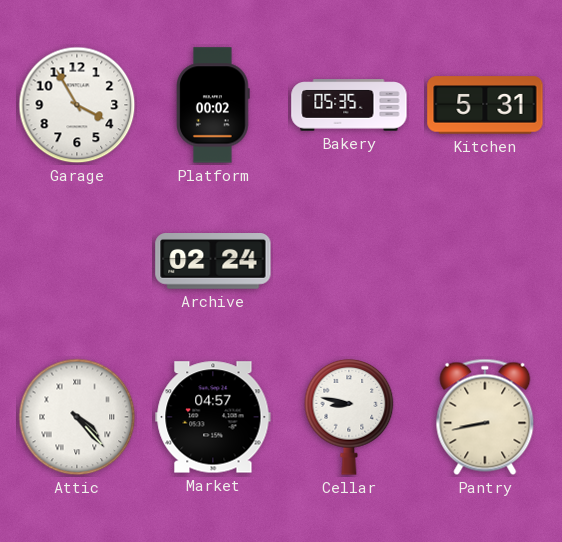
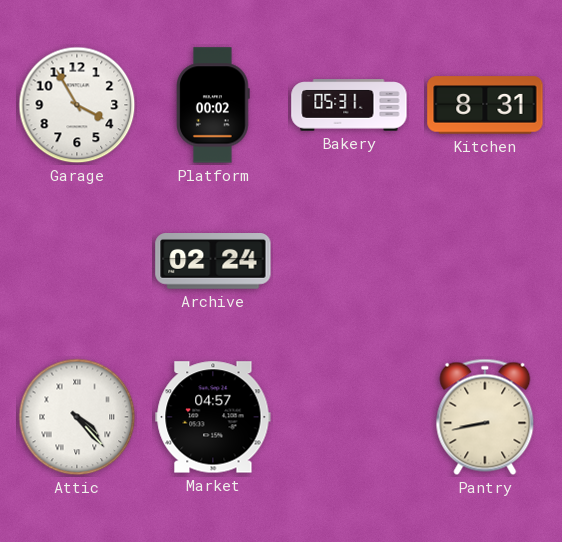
Bakery: 05:35 -> 05:31
Kitchen: 5:31 -> 8:31
Cellar: 8:47 -> none
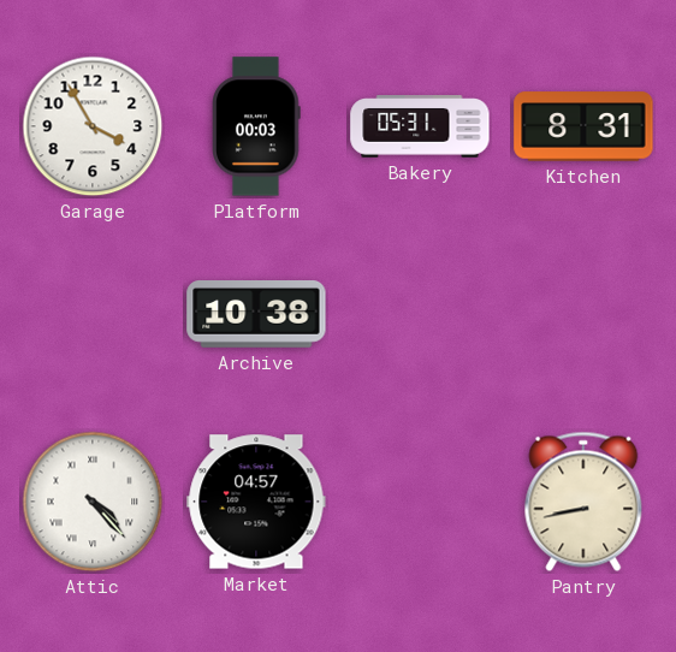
Platform: 00:02 -> 00:03
Archive: 02:24 -> 10:38
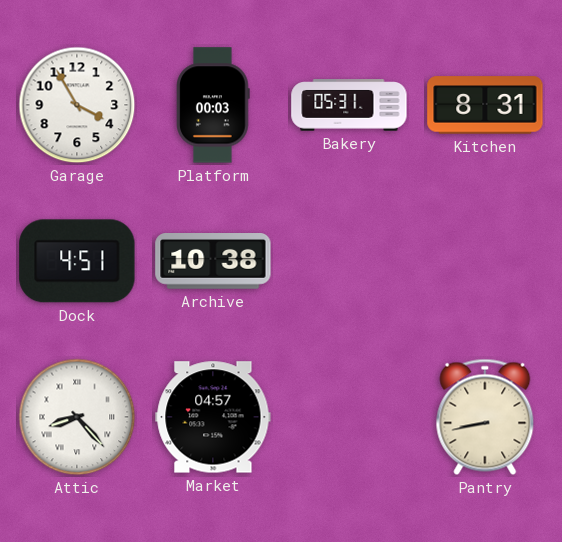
Dock: none -> 4:51
Attic: 4:23 -> 8:23
